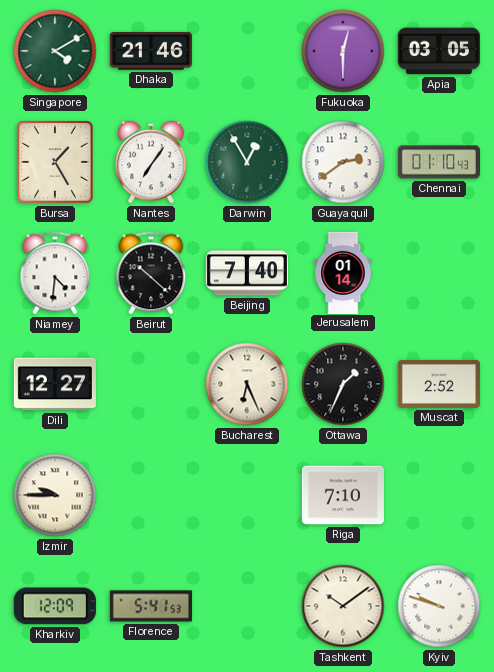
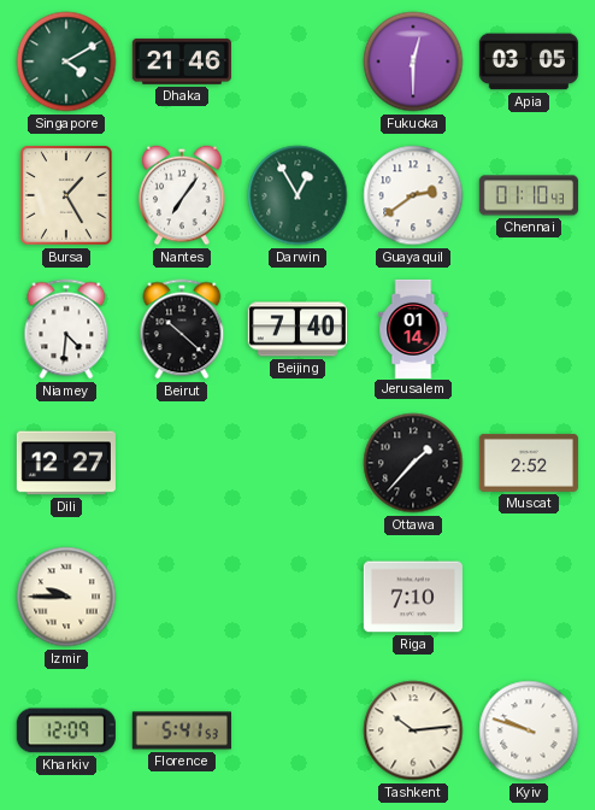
Bucharest: 6:26 -> none
Ottawa: 1:34 -> 1:37
Tashkent: 10:09 -> 10:14
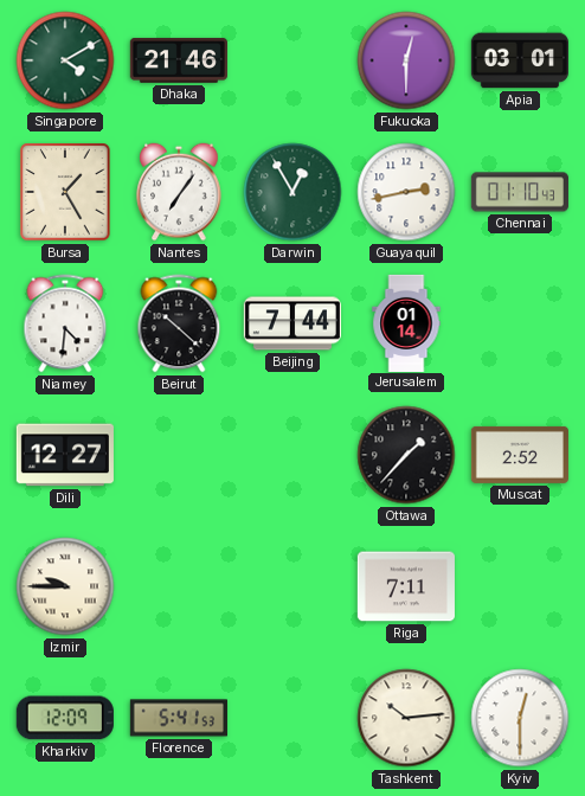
Apia: 03:05 -> 03:01
Guayaquil: 2:39 -> 2:43
Beijing: 7:40 -> 7:44
Riga: 7:10 -> 7:11
Kyiv: 9:48 -> 12:30
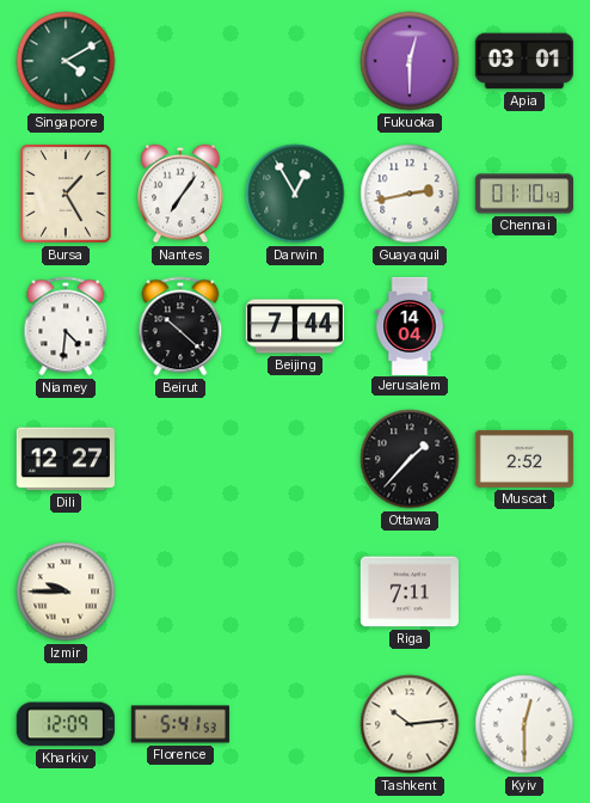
Dhaka: 21:46 -> none
Jerusalem: 01:14 -> 14:04
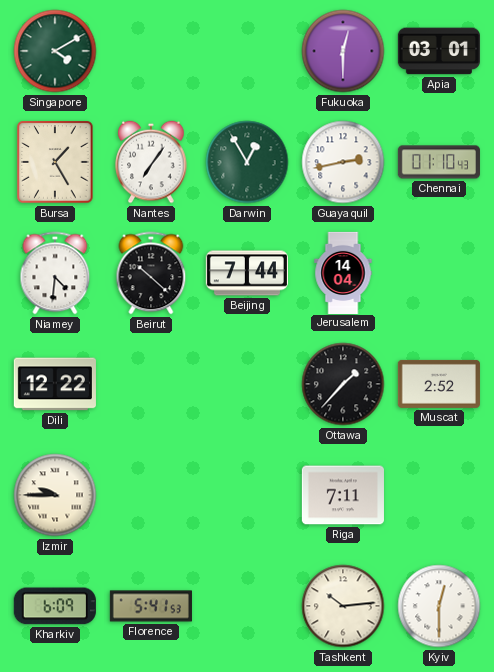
Dili: 12:27 -> 12:22
Kharkiv: 12:09 -> 6:09
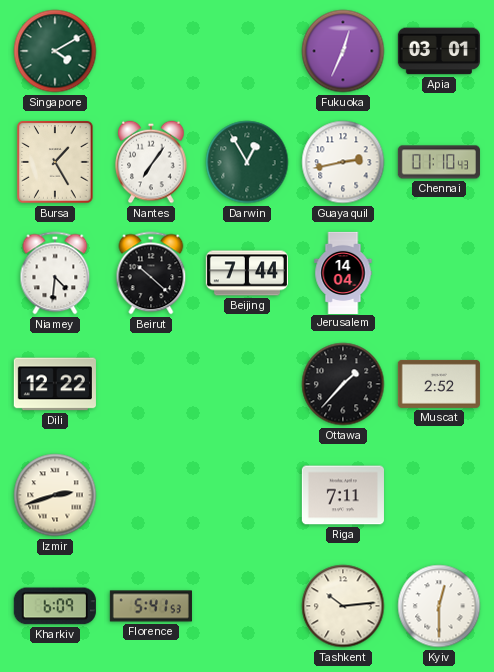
Fukuoka: 12:30 -> 12:34
Izmir: 9:45 -> 2:42
